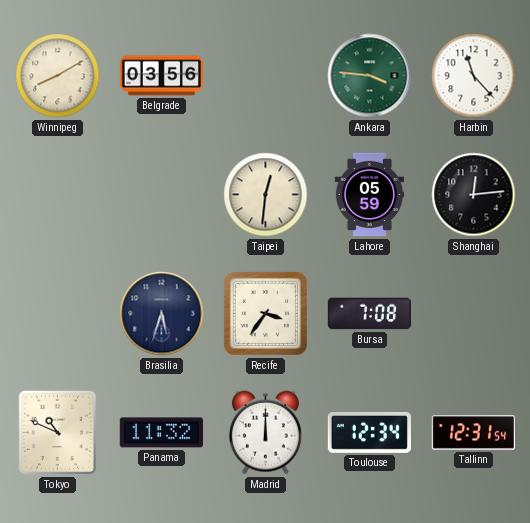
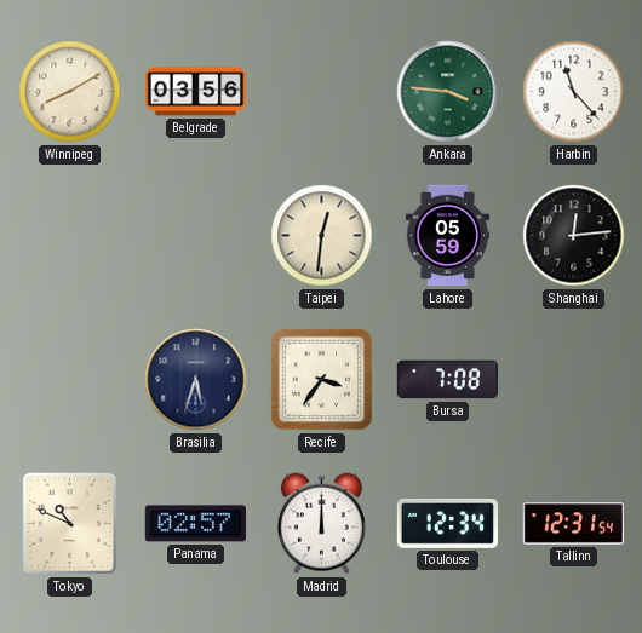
Panama: 11:32 -> 02:57
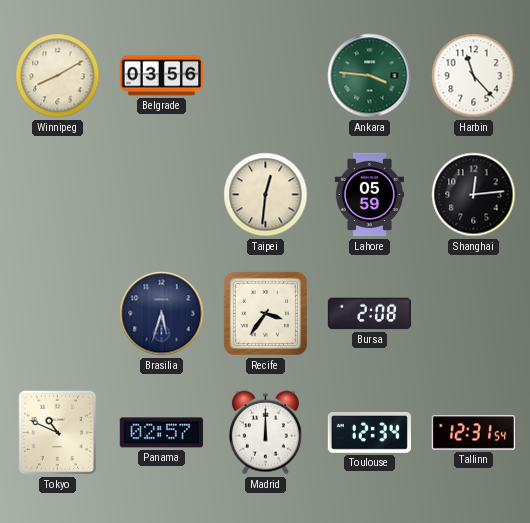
Bursa: 7:08 -> 2:08
